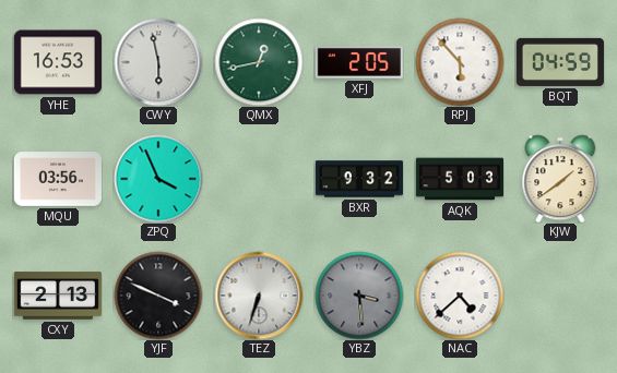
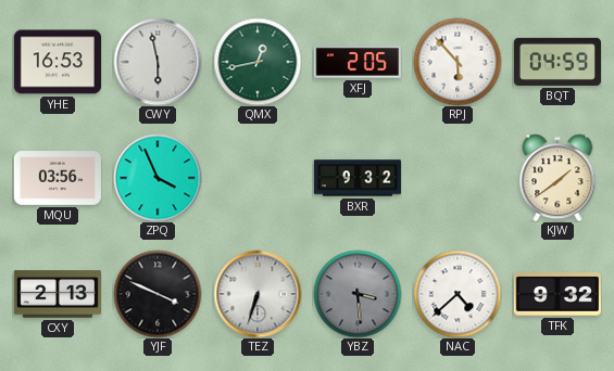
AQK: 5:03 -> none
TFK: none -> 9:32
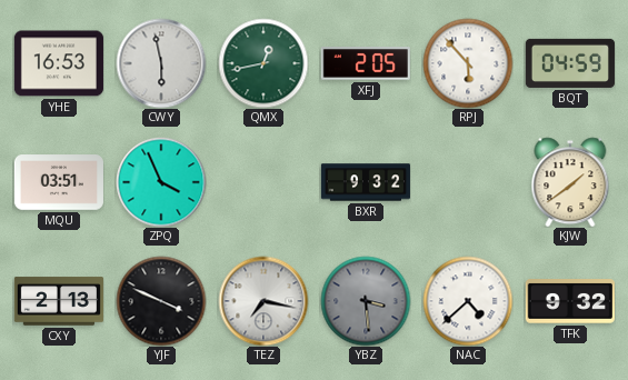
MQU: 03:56 -> 03:51
TEZ: 6:33 -> 7:17
